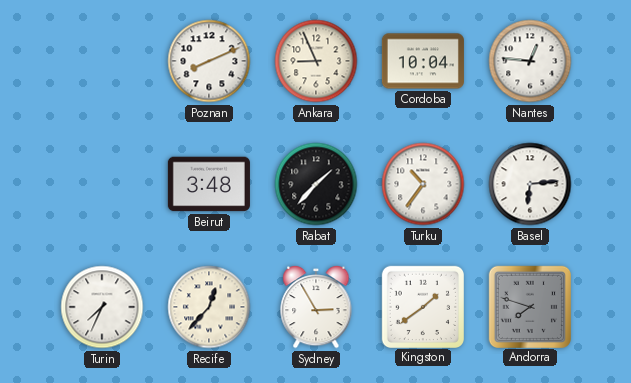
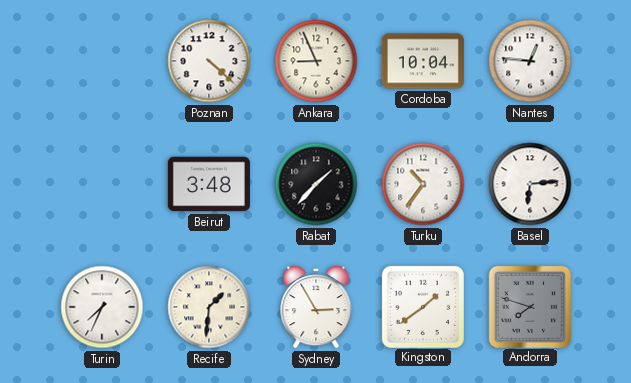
Poznan: 8:11 -> 4:22
Recife: 12:37 -> 1:31
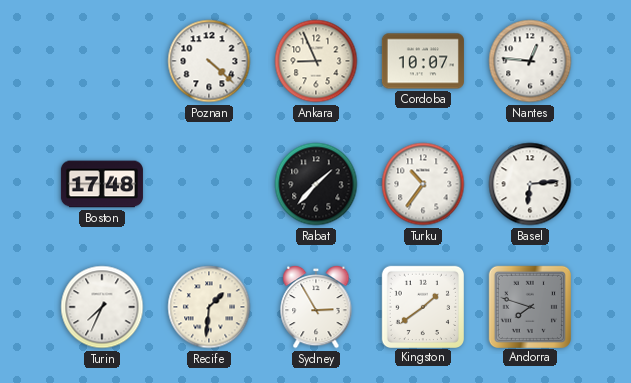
Cordoba: 10:04 -> 10:07
Boston: none -> 17:48
Beirut: 3:48 -> none
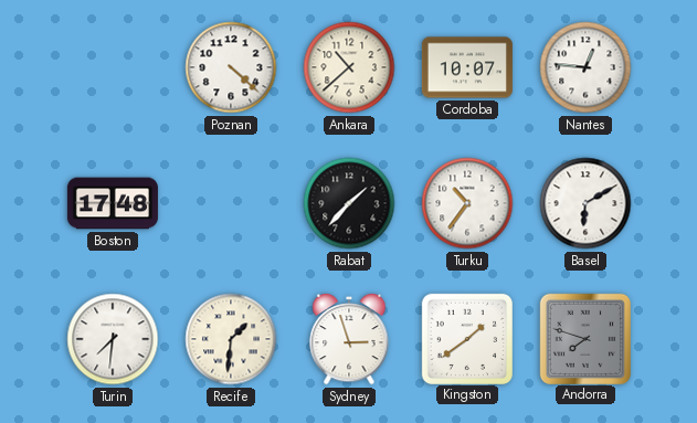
Ankara: 8:56 -> 10:38
Basel: 6:14 -> 6:10
Turin: 7:34 -> 7:31
Sydney: 2:55 -> 2:57
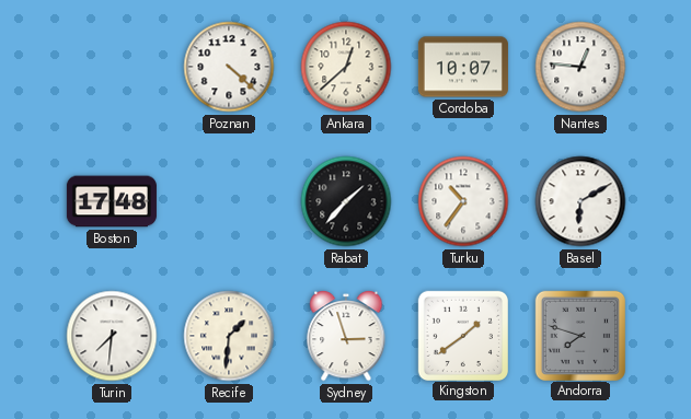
Ankara: 10:38 -> 12:38
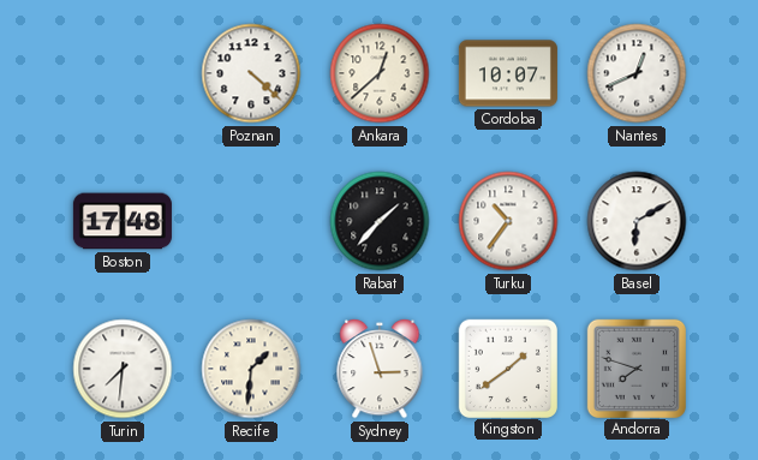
Nantes: 12:46 -> 12:41
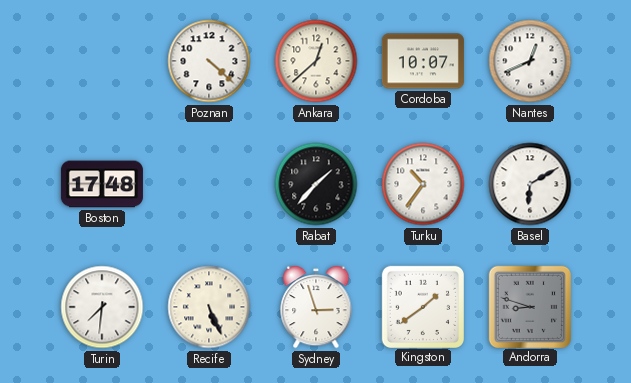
Recife: 1:31 -> 5:26
Andorra: 7:48 -> 8:48
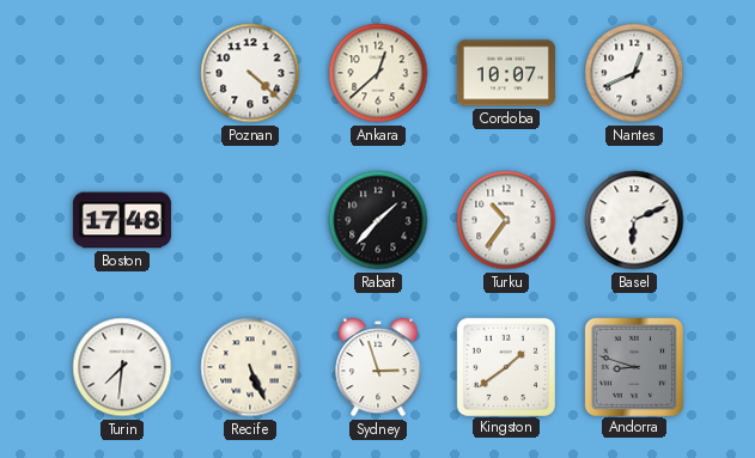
Basel: 6:10 -> 6:11
